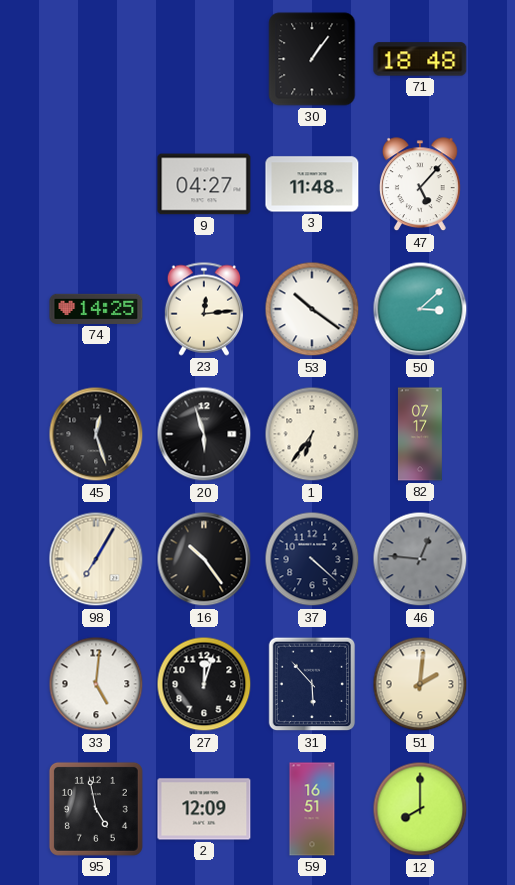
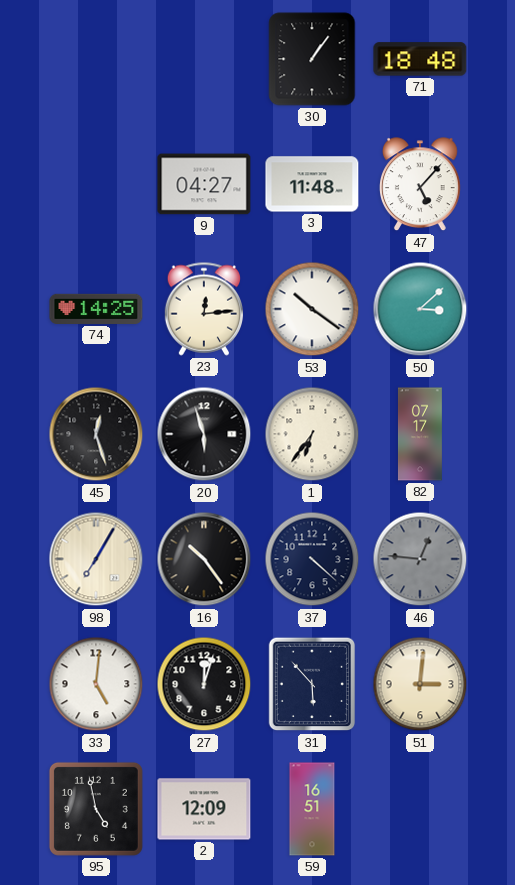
51: 2:01 -> 3:01
12: 8:00 -> none
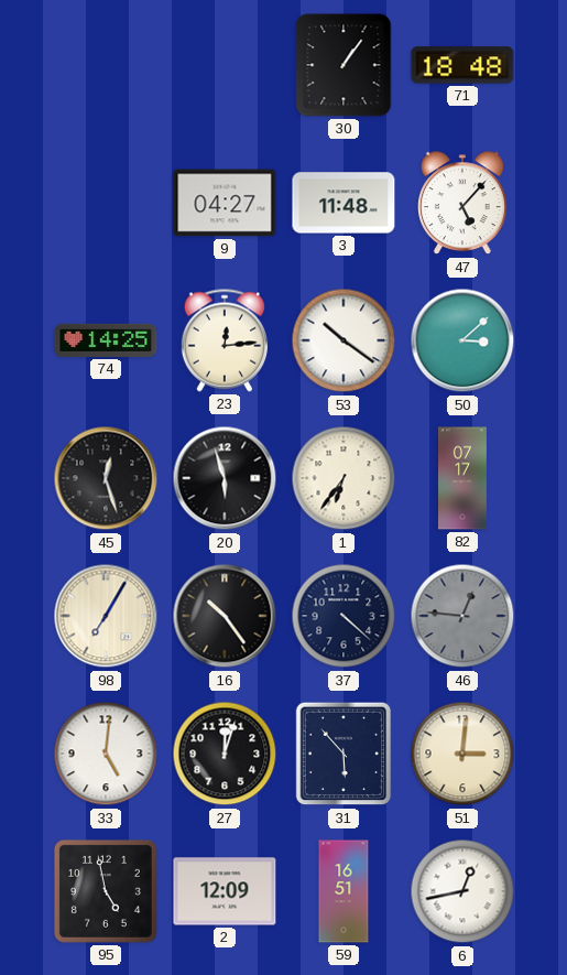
6: none -> 12:43
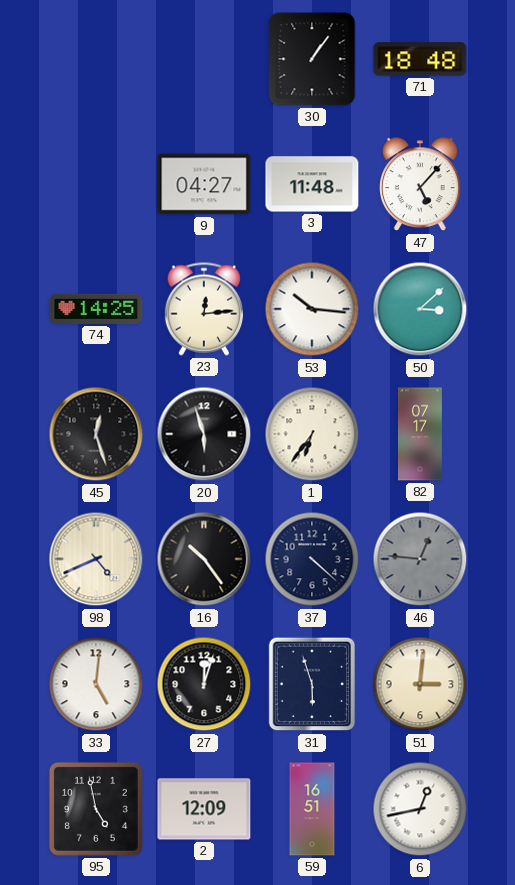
53: 10:21 -> 10:16
98: 7:05 -> 4:41
31: 5:53 -> 5:57
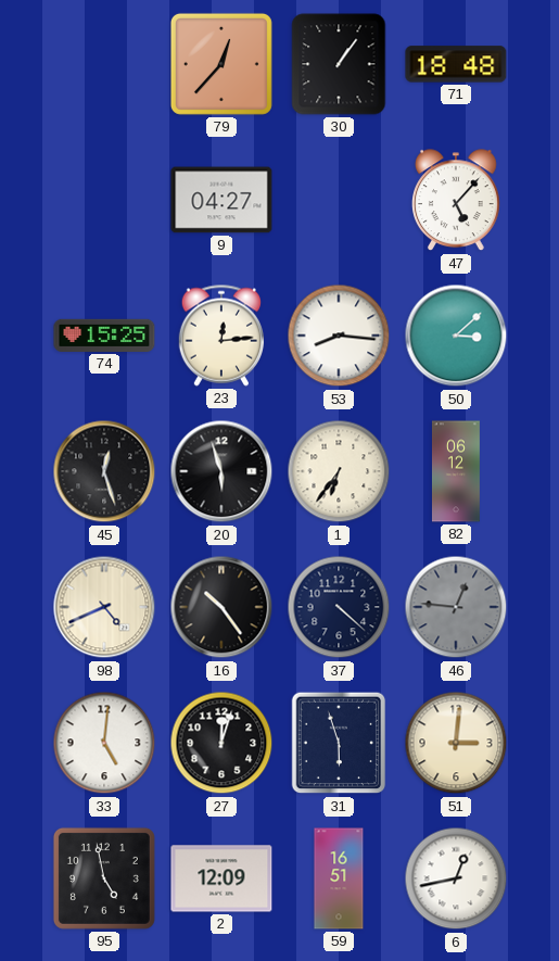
79: none -> 12:37
3: 11:48 -> none
74: 14:25 -> 15:25
53: 10:16 -> 8:16
82: 07:17 -> 06:12
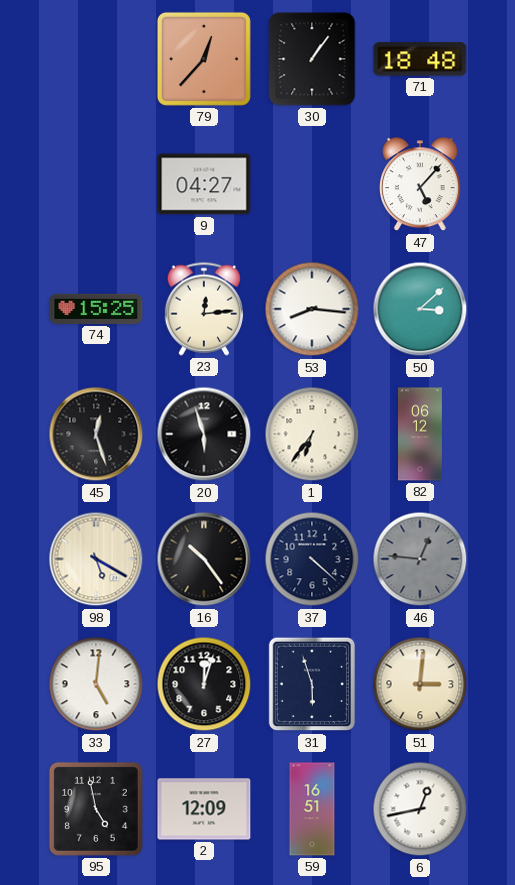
98: 4:41 -> 5:20
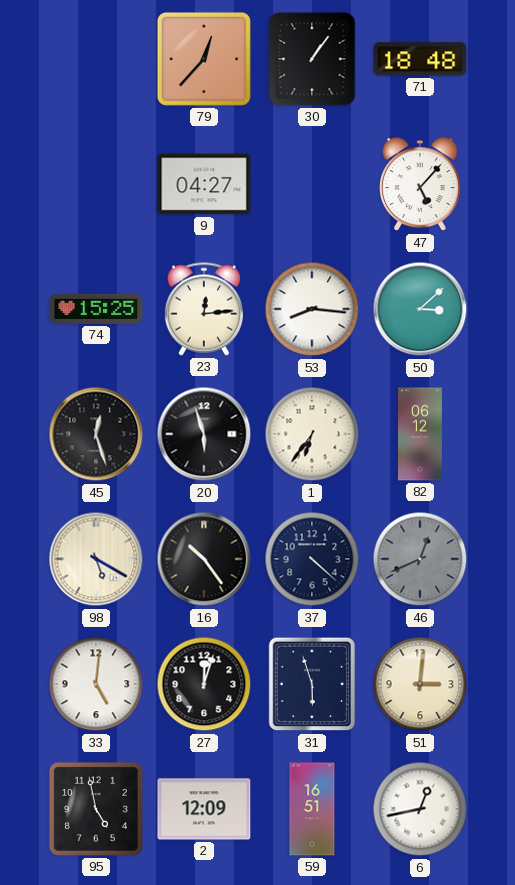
46: 12:46 -> 12:41
